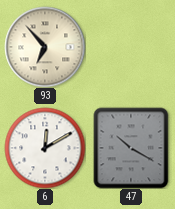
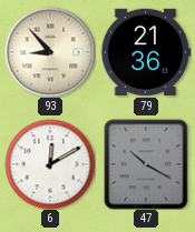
93: 6:53 -> 8:53
79: none -> 21:36
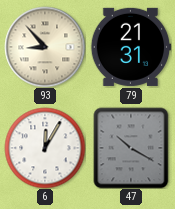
79: 21:36 -> 21:31
6: 12:10 -> 12:05
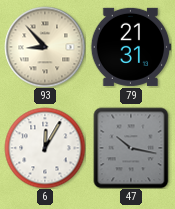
47: 10:20 -> 10:17
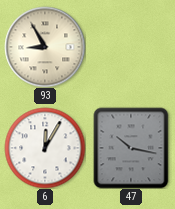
93: 8:53 -> 8:55
79: 21:31 -> none
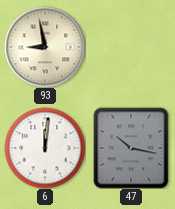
93: 8:55 -> 8:58
6: 12:05 -> 12:01
